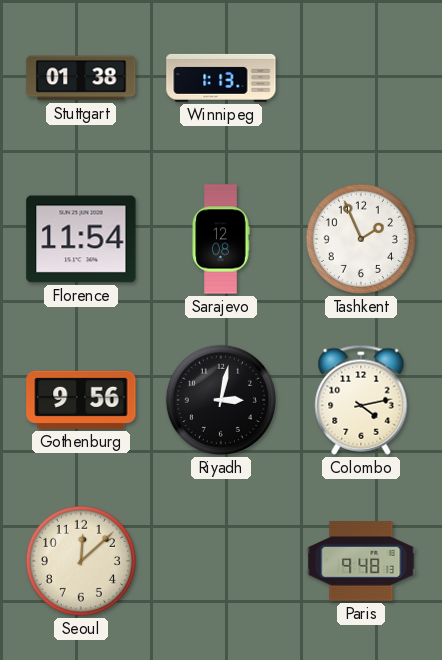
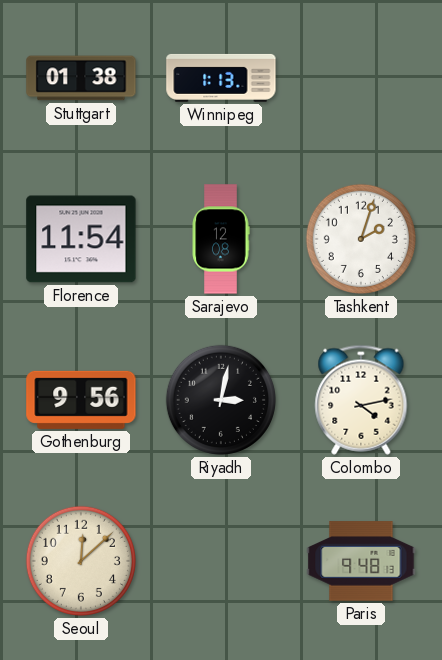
Tashkent: 1:56 -> 2:03
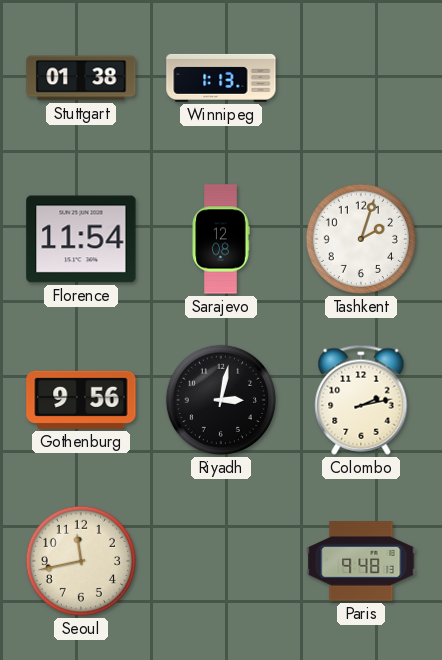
Colombo: 4:13 -> 2:13
Seoul: 12:08 -> 11:43
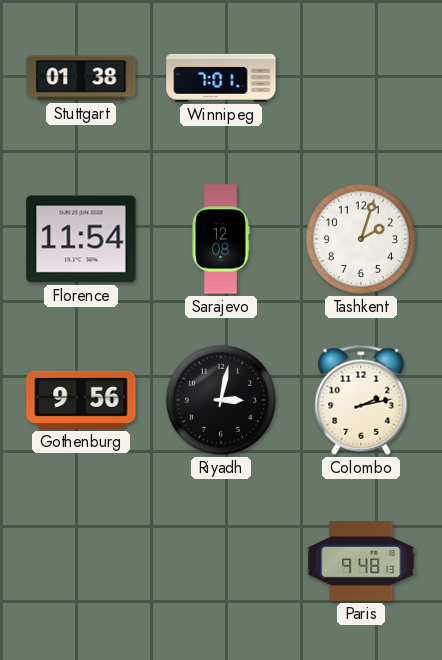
Winnipeg: 1:13 -> 7:01
Seoul: 11:43 -> none
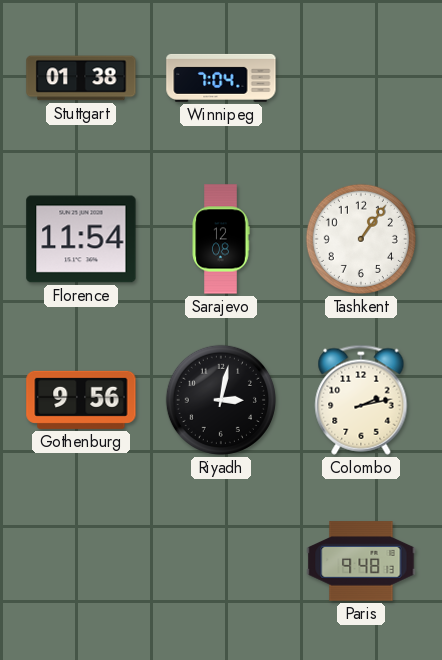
Winnipeg: 7:01 -> 7:04
Tashkent: 2:03 -> 1:06
